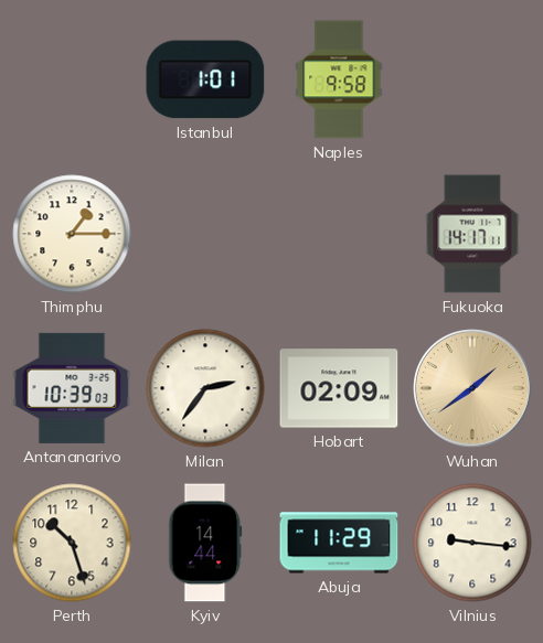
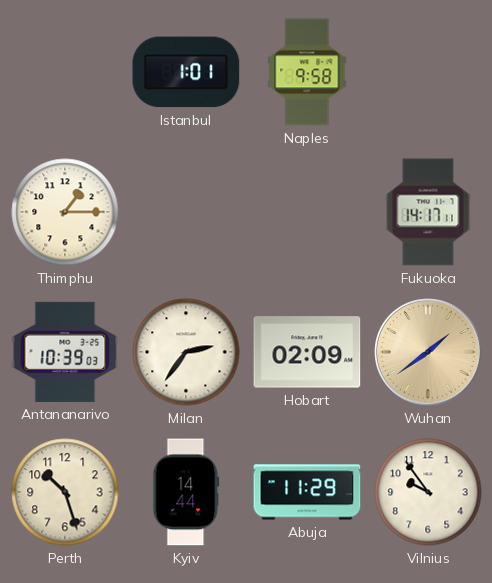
Vilnius: 9:16 -> 9:54
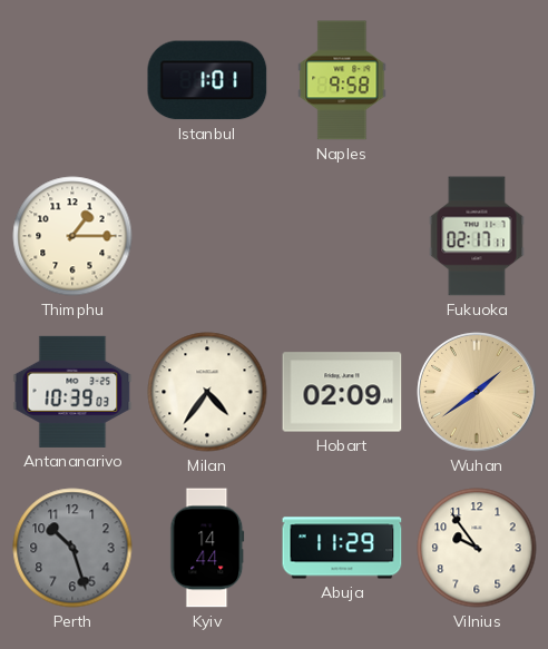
Fukuoka: 14:17 -> 02:17
Milan: 2:36 -> 4:36
Perth dial: cream -> grey
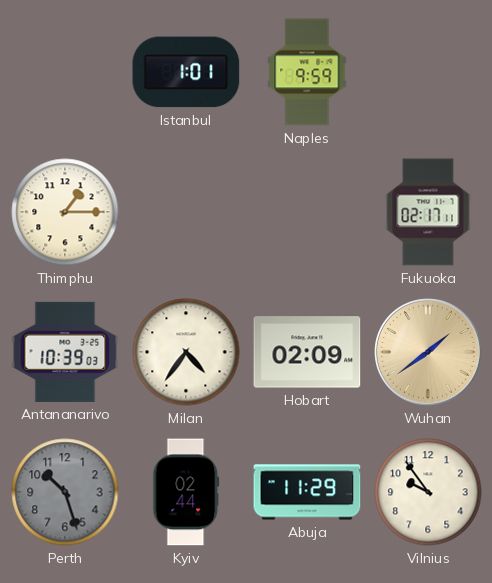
Naples: 9:58 -> 9:59
Kyiv: 14:44 -> 02:44
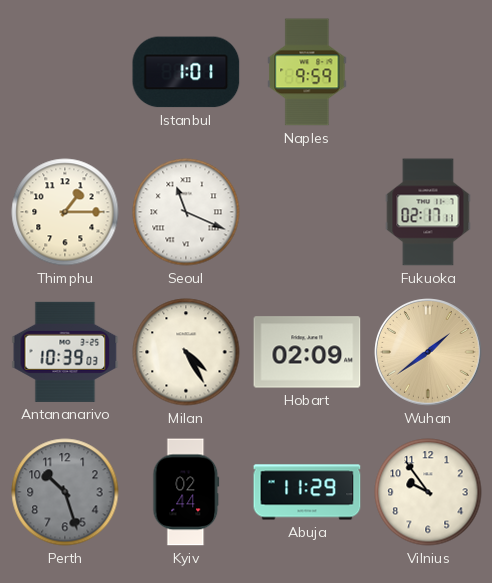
Seoul: none -> 11:19
Milan: 4:36 -> 4:25
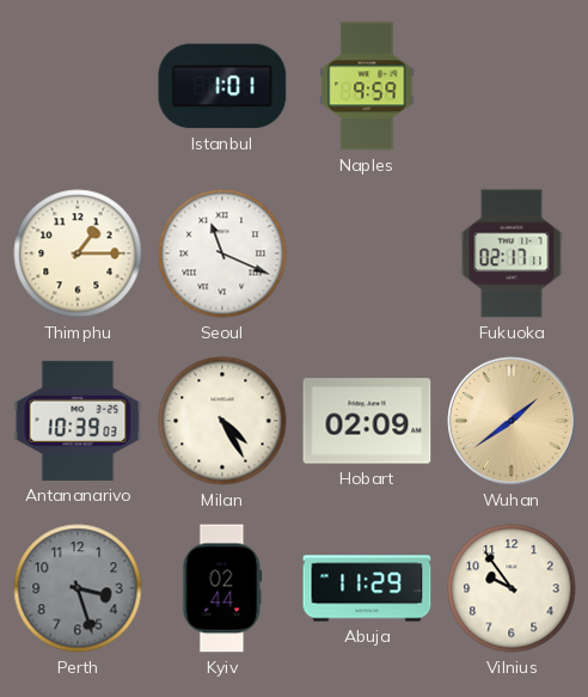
Perth: 10:27 -> 3:27
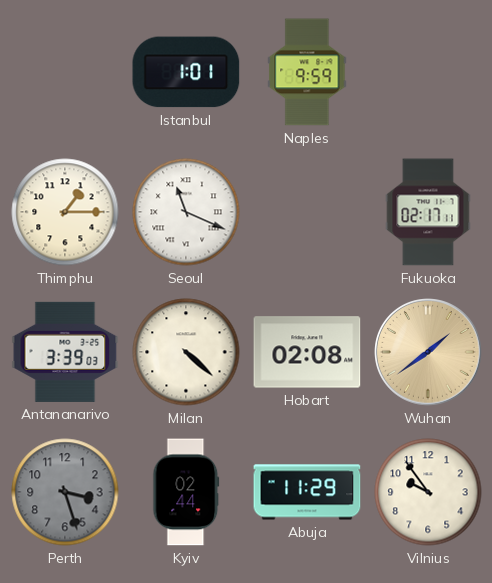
Antananarivo: 10:39 -> 3:39
Milan: 4:25 -> 4:22
Hobart: 02:09 -> 02:08
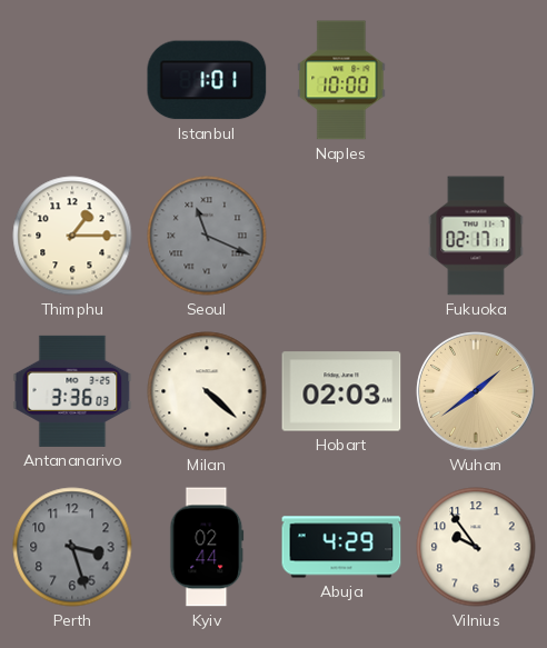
Naples: 9:59 -> 10:00
Seoul dial: white -> grey
Antananarivo: 3:39 -> 3:36
Hobart: 02:08 -> 02:03
Abuja: 11:29 -> 4:29
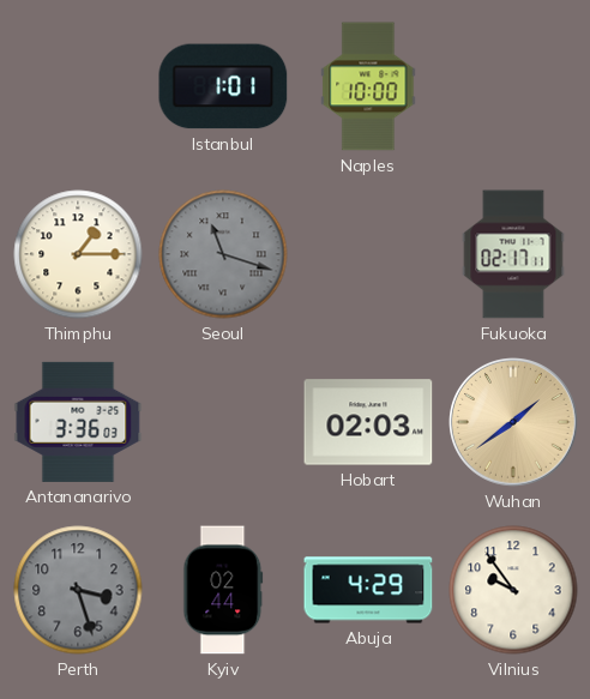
Seoul: 11:19 -> 11:18
Milan: 4:22 -> none
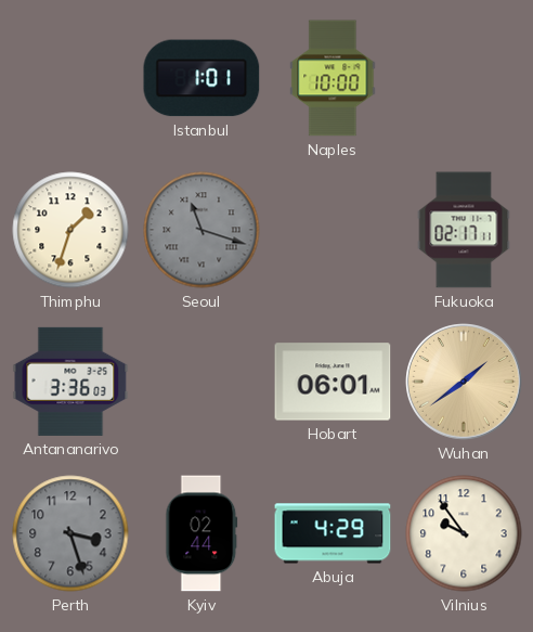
Thimphu: 1:15 -> 1:33
Hobart: 02:03 -> 06:01
